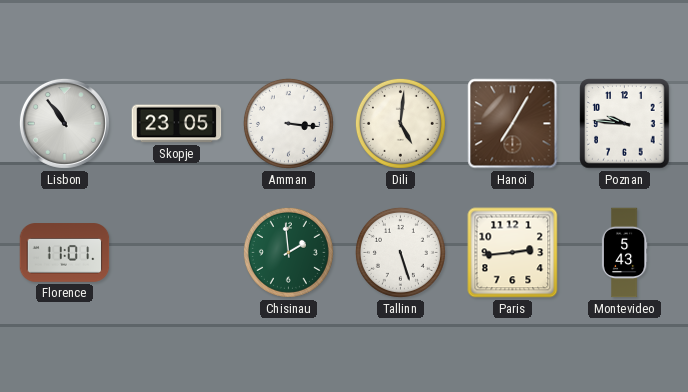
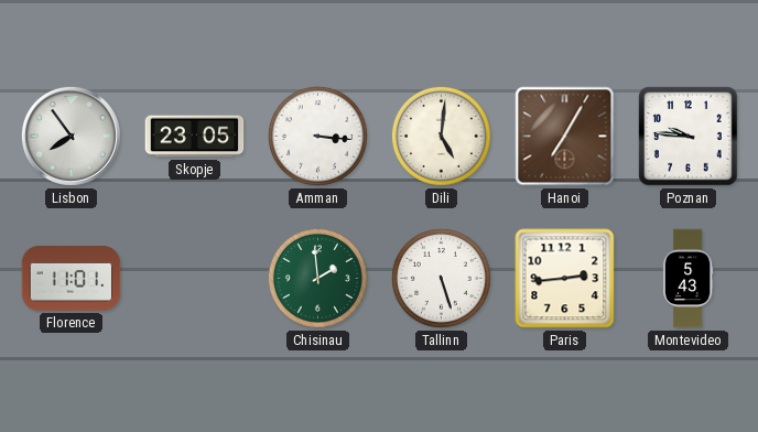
Lisbon: 10:54 -> 7:54
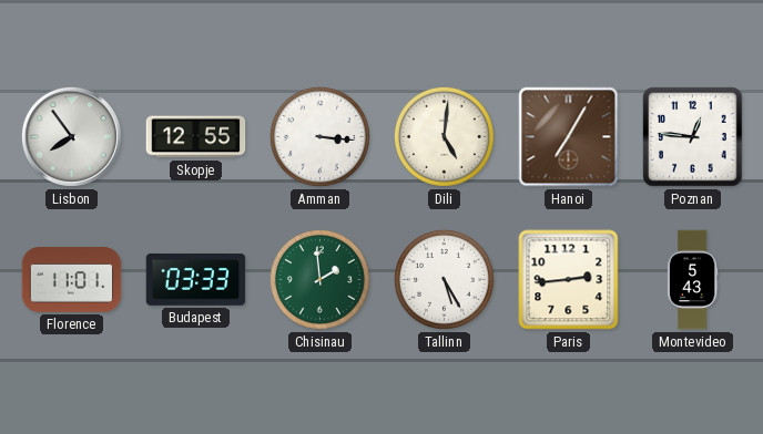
Skopje: 23:05 -> 12:55
Poznan: 9:46 -> 12:46
Budapest: none -> 03:33
Tallinn: 5:27 -> 5:25
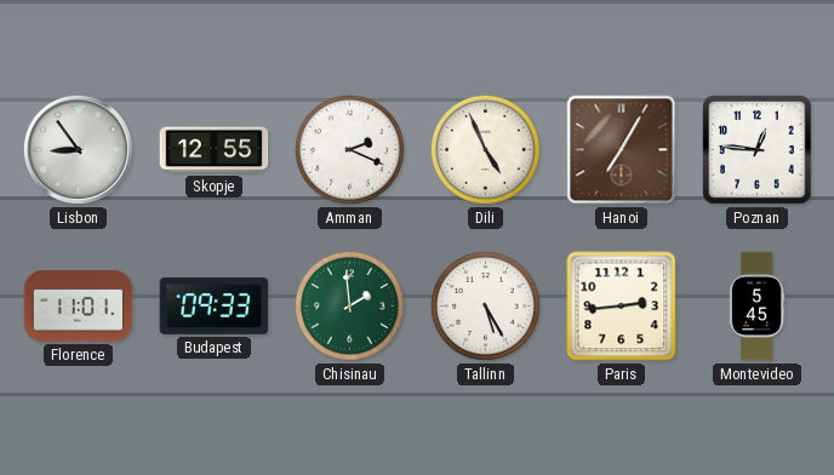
Lisbon: 7:54 -> 8:54
Amman: 3:16 -> 2:19
Dili: 5:01 -> 4:56
Budapest: 03:33 -> 09:33
Montevideo: 5:43 -> 5:45
